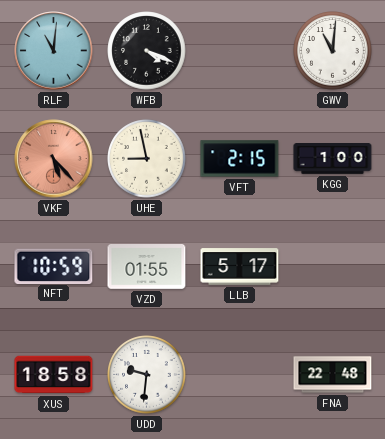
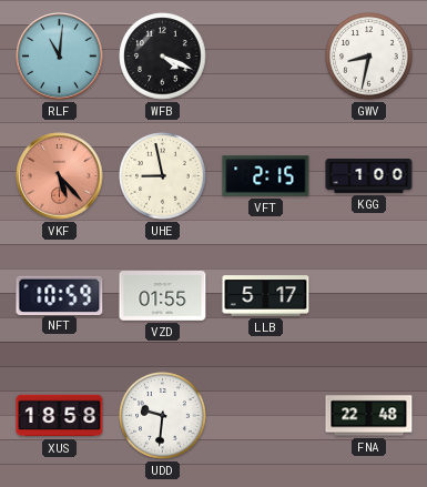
GWV: 11:01 -> 8:32
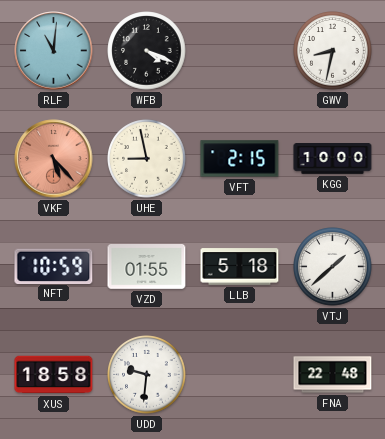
KGG: 1:00 -> 10:00
LLB: 5:17 -> 5:18
VTJ: none -> 1:38
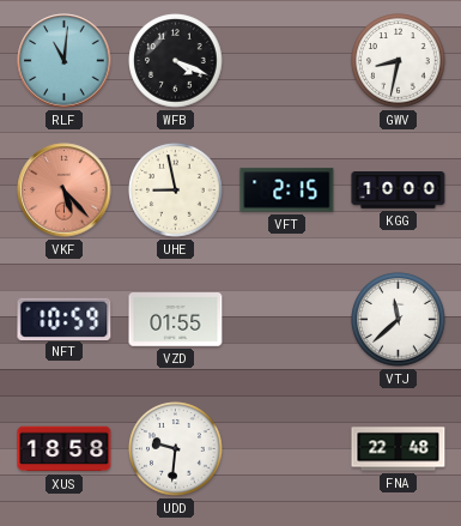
LLB: 5:18 -> none
VTJ: 1:38 -> 11:38
